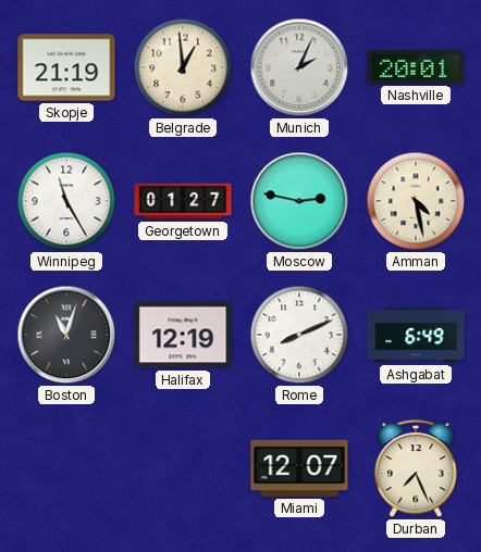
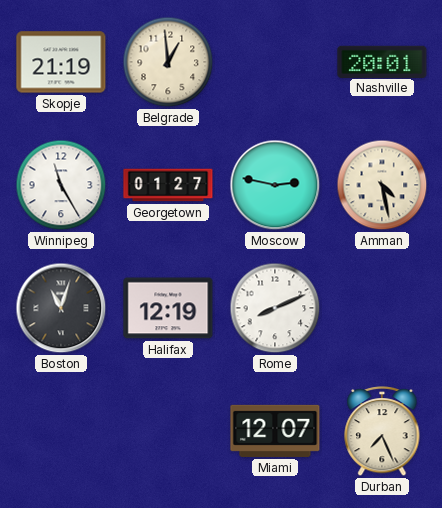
Munich: 2:04 -> none
Ashgabat: 6:49 -> none
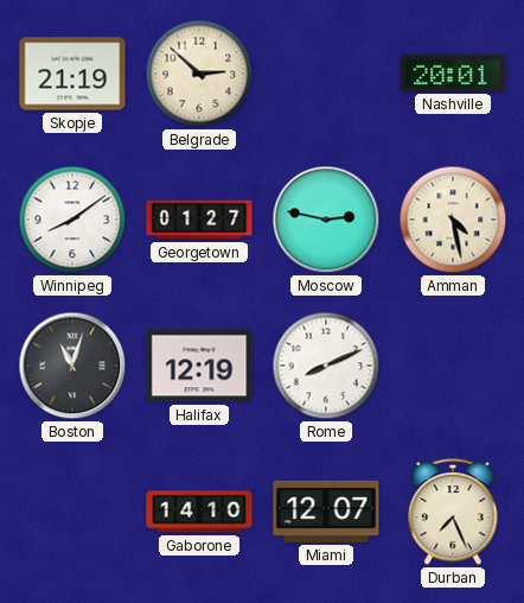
Belgrade: 12:59 -> 2:52
Winnipeg: 11:25 -> 8:09
Gaborone: none -> 14:10
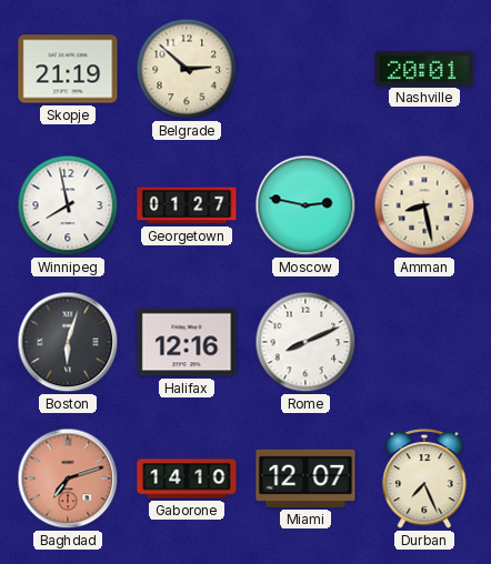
Winnipeg: 8:09 -> 7:58
Amman: 4:28 -> 8:28
Boston: 11:03 -> 6:03
Halifax: 12:19 -> 12:16
Baghdad: none -> 7:12
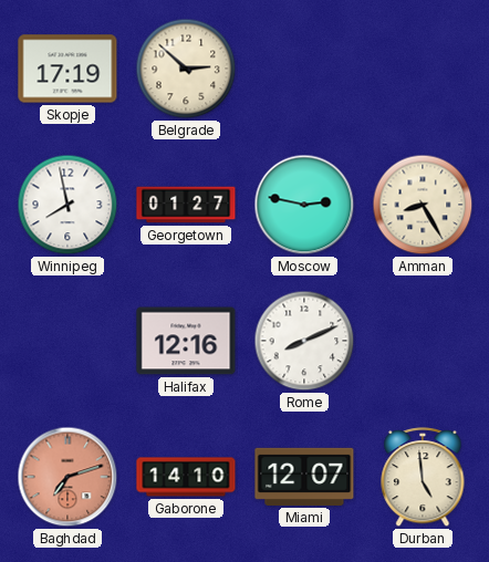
Skopje: 21:19 -> 17:19
Nashville: 20:01 -> none
Amman: 8:28 -> 8:25
Boston: 6:03 -> none
Durban: 7:26 -> 4:59
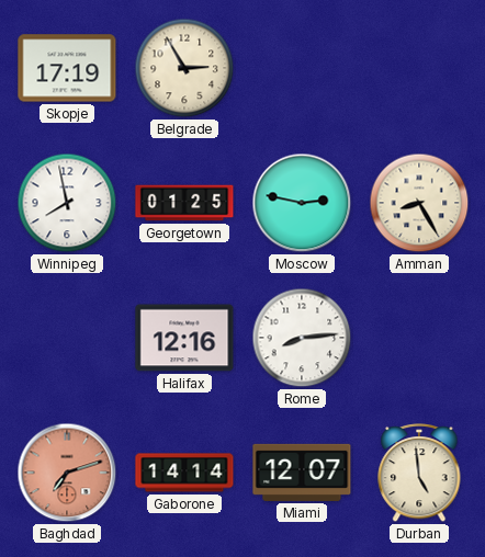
Belgrade: 2:52 -> 2:55
Georgetown: 01:27 -> 01:25
Rome: 8:11 -> 8:14
Gaborone: 14:10 -> 14:14
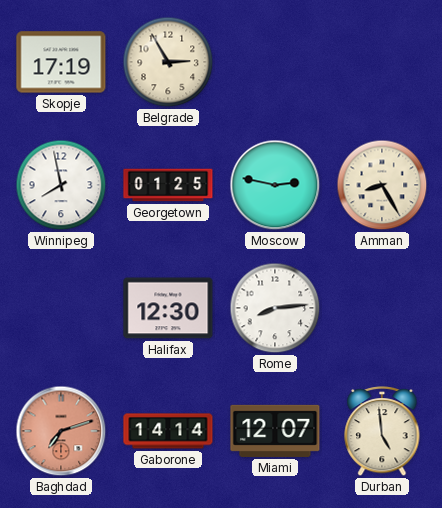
Halifax: 12:16 -> 12:30
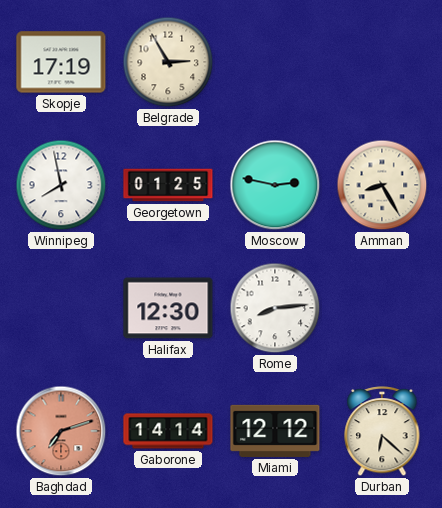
Miami: 12:07 -> 12:12
Durban: 4:59 -> 6:22
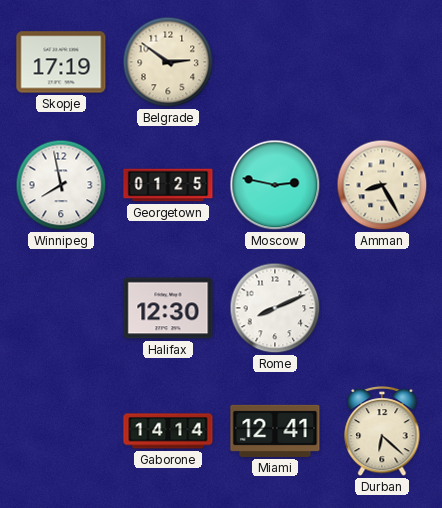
Belgrade: 2:55 -> 2:51
Rome: 8:14 -> 8:11
Baghdad: 7:12 -> none
Miami: 12:12 -> 12:41
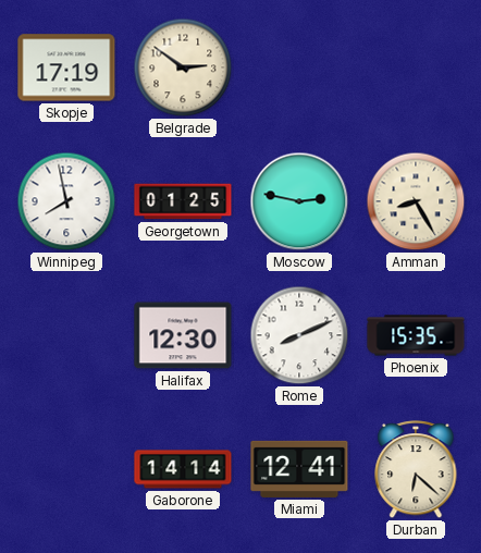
Phoenix: none -> 15:35
